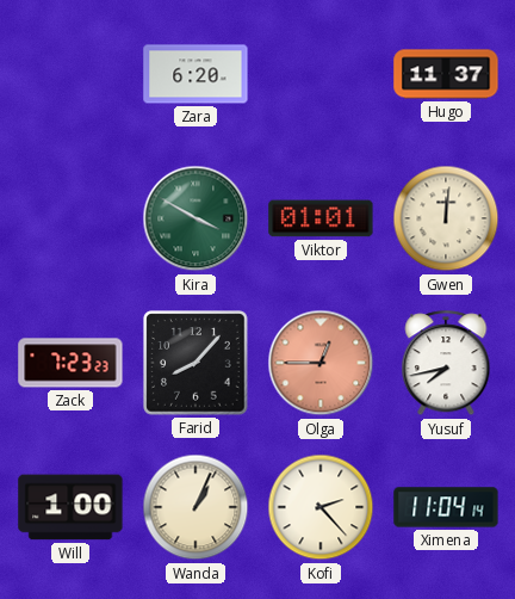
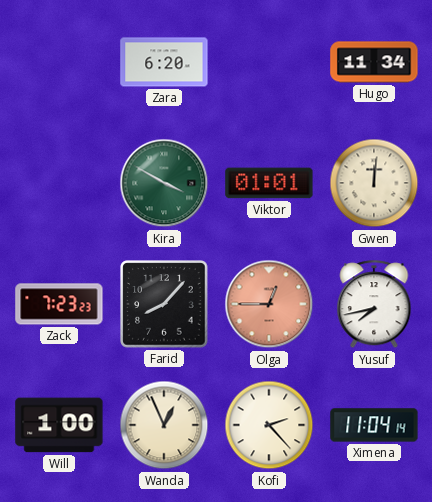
Hugo: 11:37 -> 11:34
Wanda: 1:04 -> 12:56
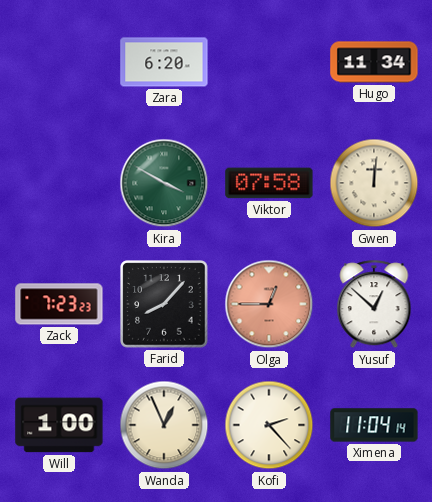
Viktor: 01:01 -> 07:58
Yusuf: 7:43 -> 12:52
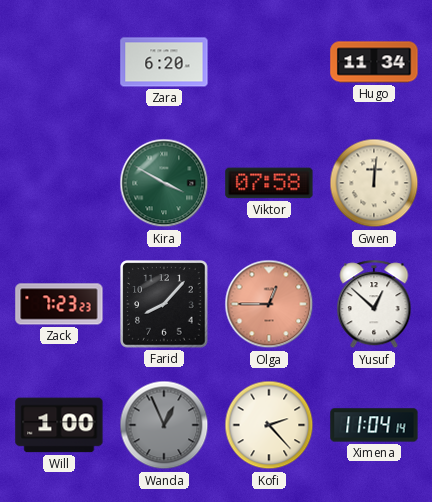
Wanda dial: cream -> grey
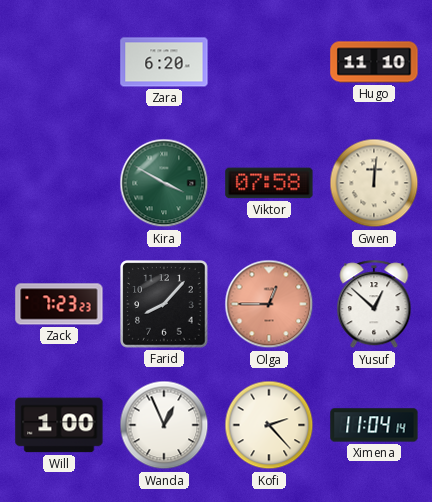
Hugo: 11:34 -> 11:10
Wanda dial: grey -> white
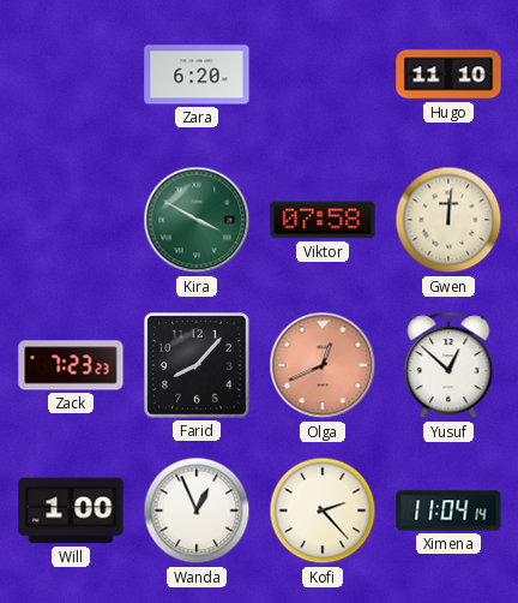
Olga: 12:45 -> 12:41
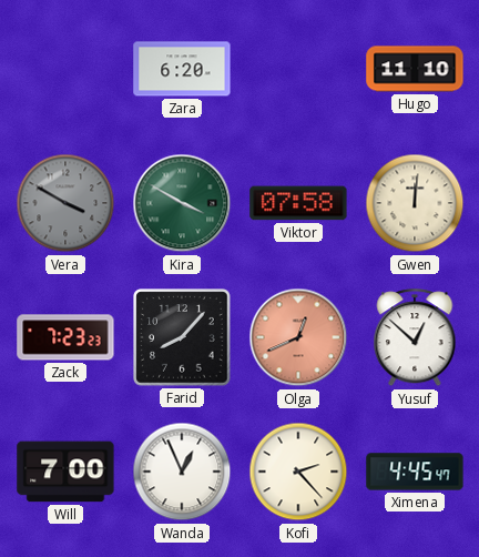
Vera: none -> 3:50
Will: 1:00 -> 7:00
Ximena: 11:04 -> 4:45
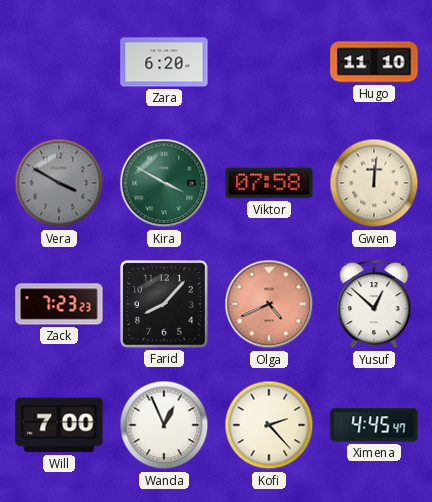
Olga: 12:41 -> 4:41
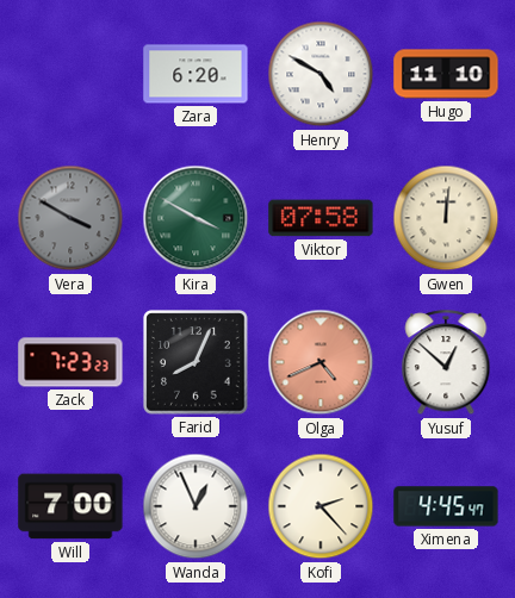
Henry: none -> 4:50
Farid: 8:07 -> 8:04
